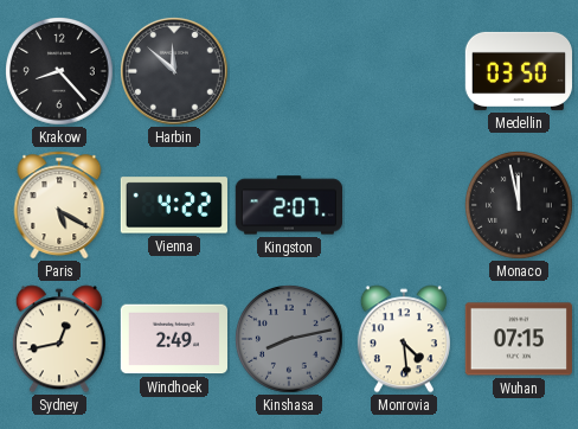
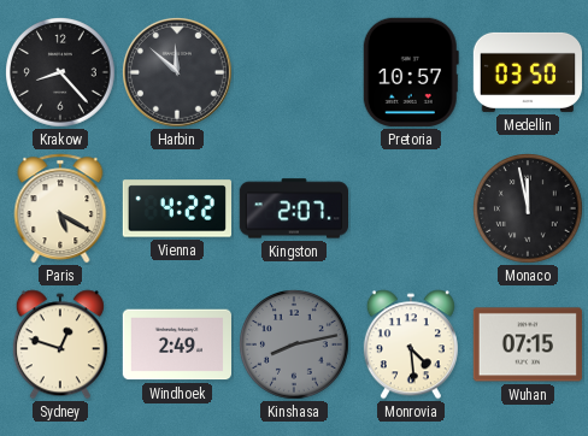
Pretoria: none -> 10:57
Sydney: 12:43 -> 12:48
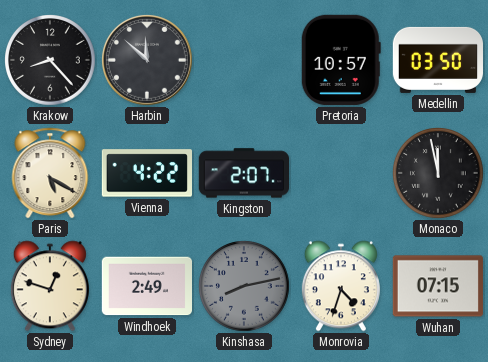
Monrovia: 4:29 -> 4:33
